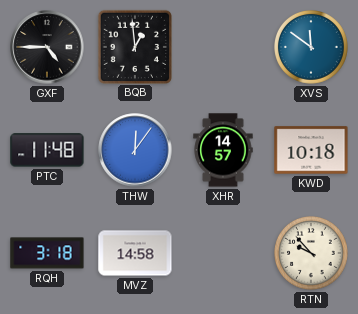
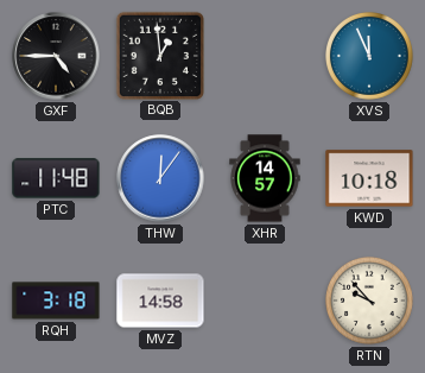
XVS: 11:51 -> 11:56
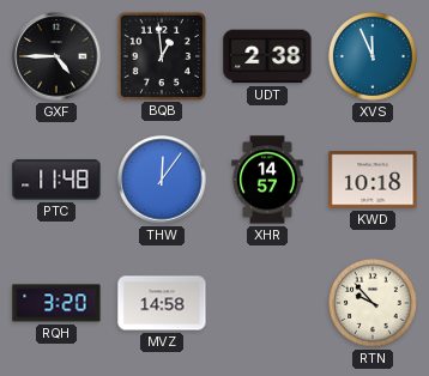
UDT: none -> 2:38
RQH: 3:18 -> 3:20
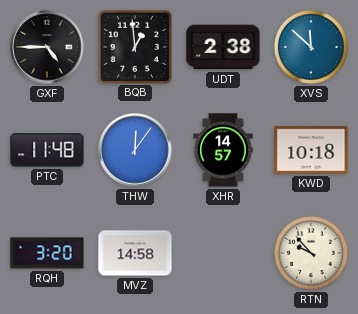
XVS: 11:56 -> 11:52
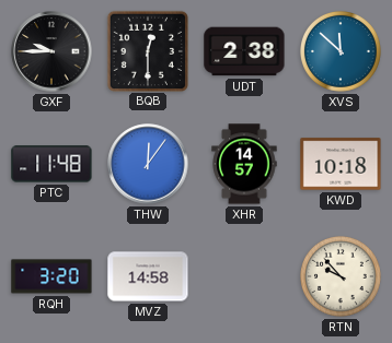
GXF: 4:45 -> 9:45
BQB: 12:59 -> 12:30
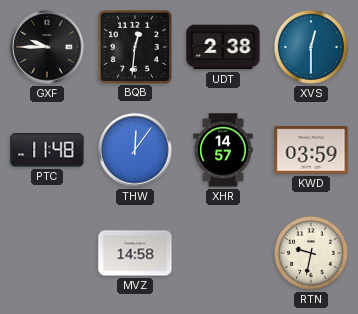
BQB: 12:30 -> 12:31
XVS: 11:52 -> 12:30
KWD: 10:18 -> 03:59
RQH: 3:20 -> none
RTN: 9:53 -> 9:32
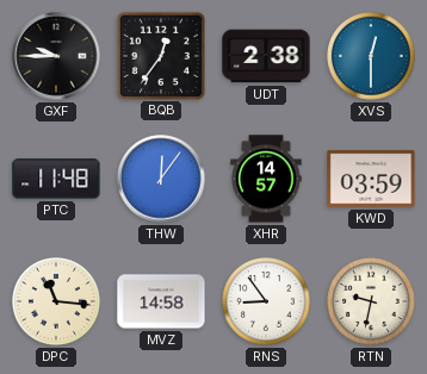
BQB: 12:31 -> 12:36
DPC: none -> 11:16
RNS: none -> 8:54
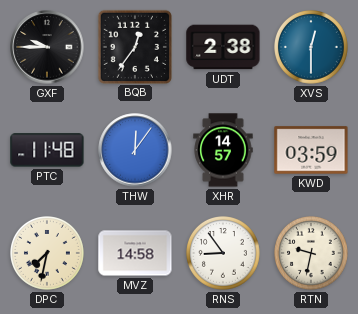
DPC: 11:16 -> 7:32
